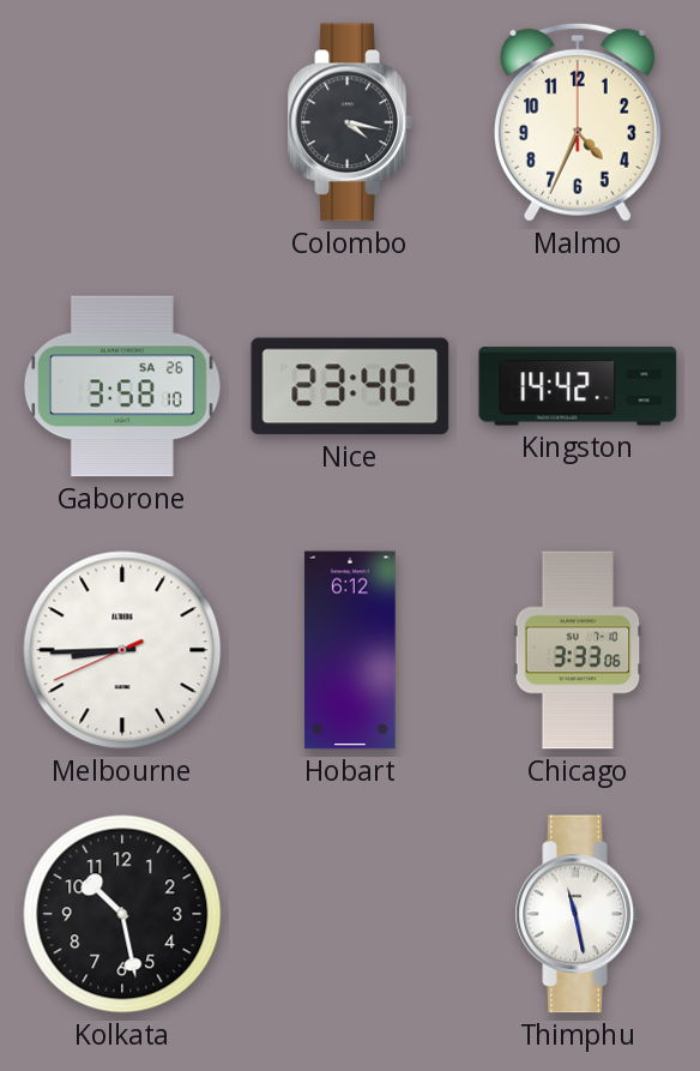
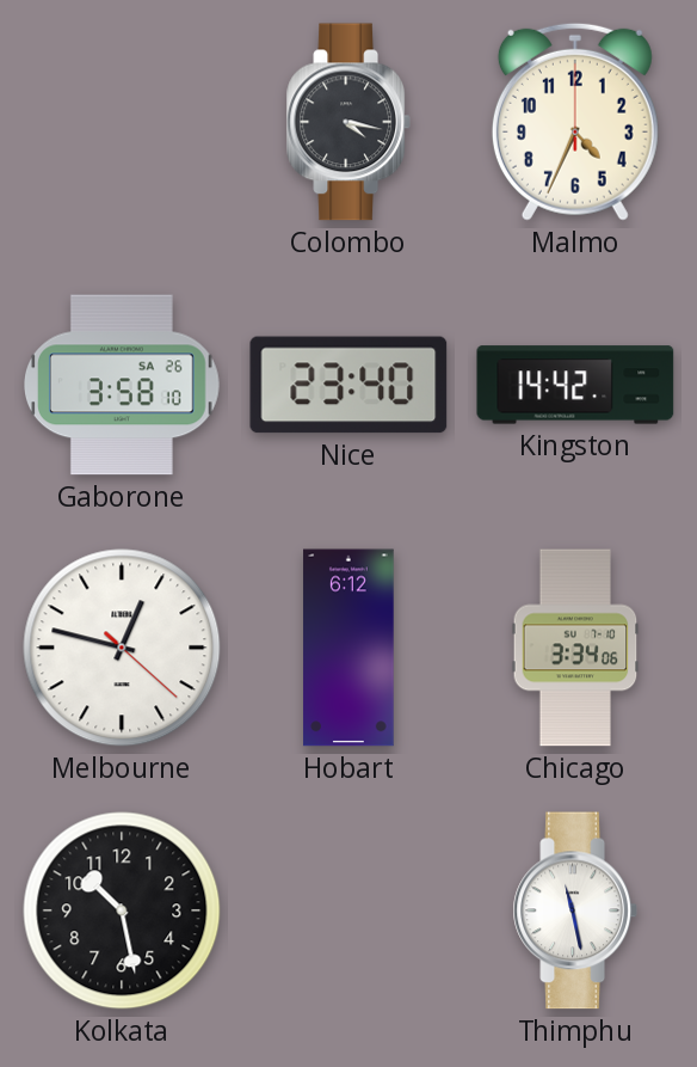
Melbourne: 8:44 -> 12:47
Chicago: 3:33 -> 3:34
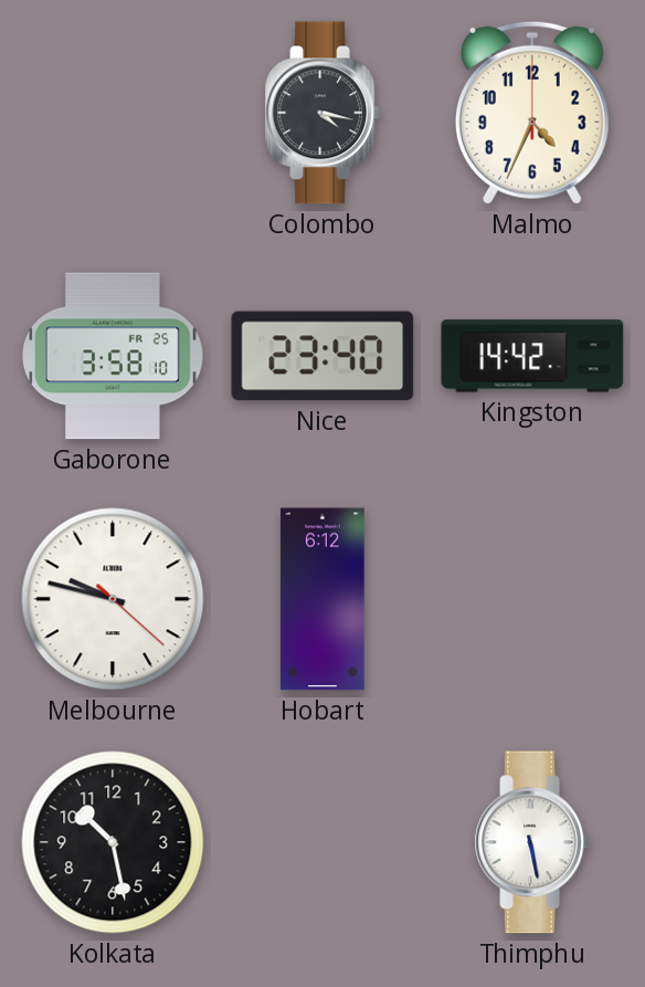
Gaborone date: SA 26 -> FR 25
Melbourne: 12:47 -> 9:47
Chicago: 3:34 -> none
Thimphu: 11:28 -> 5:28
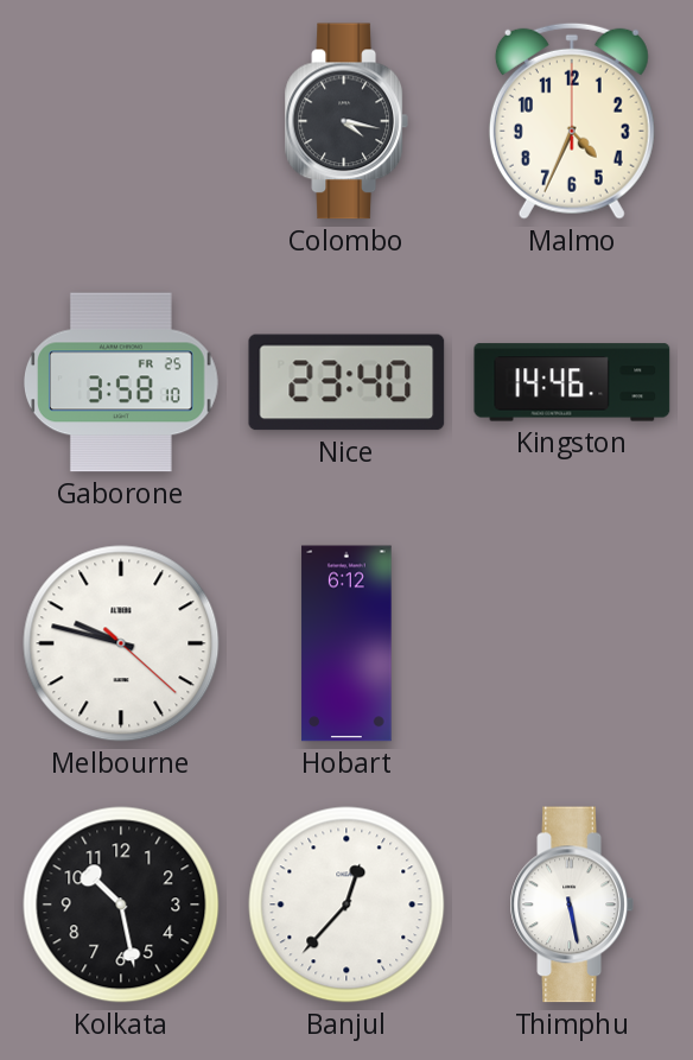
Kingston: 14:42 -> 14:46
Banjul: none -> 12:37
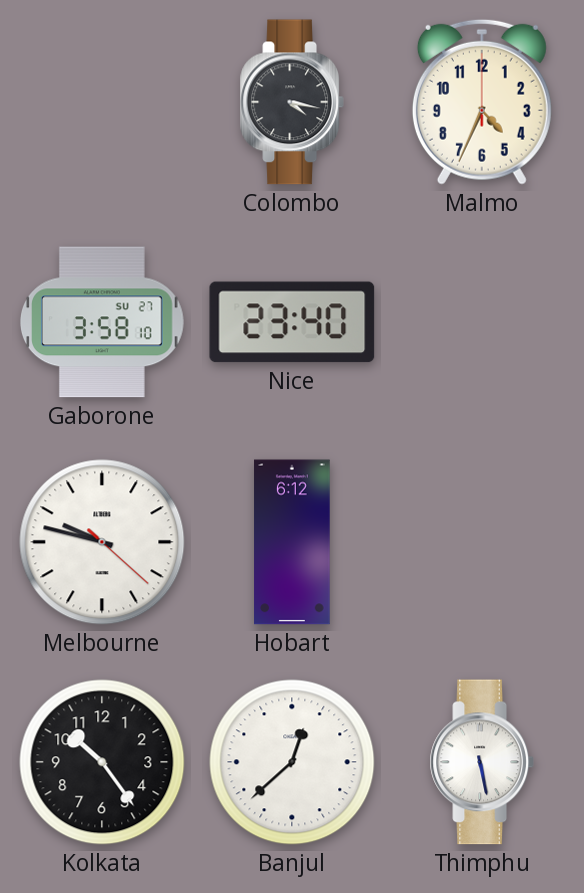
Gaborone date: FR 25 -> SU 27
Kingston: 14:46 -> none
Kolkata: 10:28 -> 10:24
Banjul: 12:37 -> 12:38
